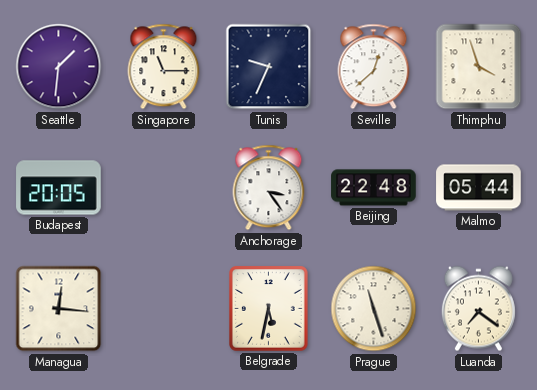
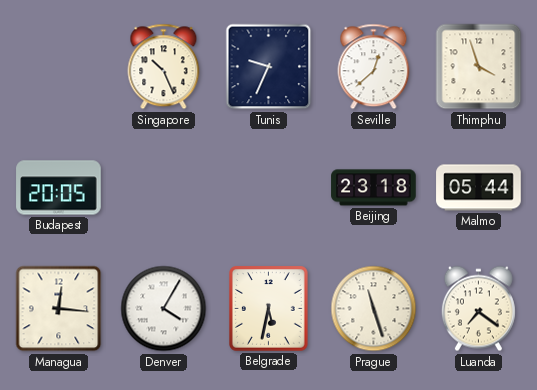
Seattle: 1:31 -> none
Singapore: 11:15 -> 10:26
Anchorage: 3:24 -> none
Beijing: 22:48 -> 23:18
Denver: none -> 4:05
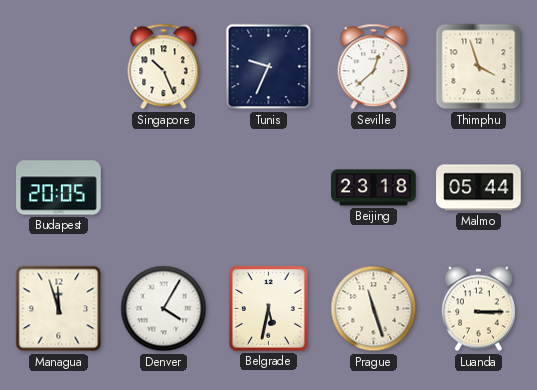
Managua: 12:16 -> 11:57
Luanda: 7:21 -> 3:15
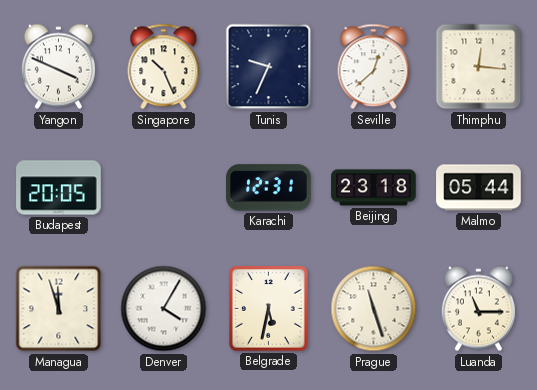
Yangon: none -> 3:49
Thimphu: 3:57 -> 12:16
Karachi: none -> 12:31
Luanda: 3:15 -> 11:15
